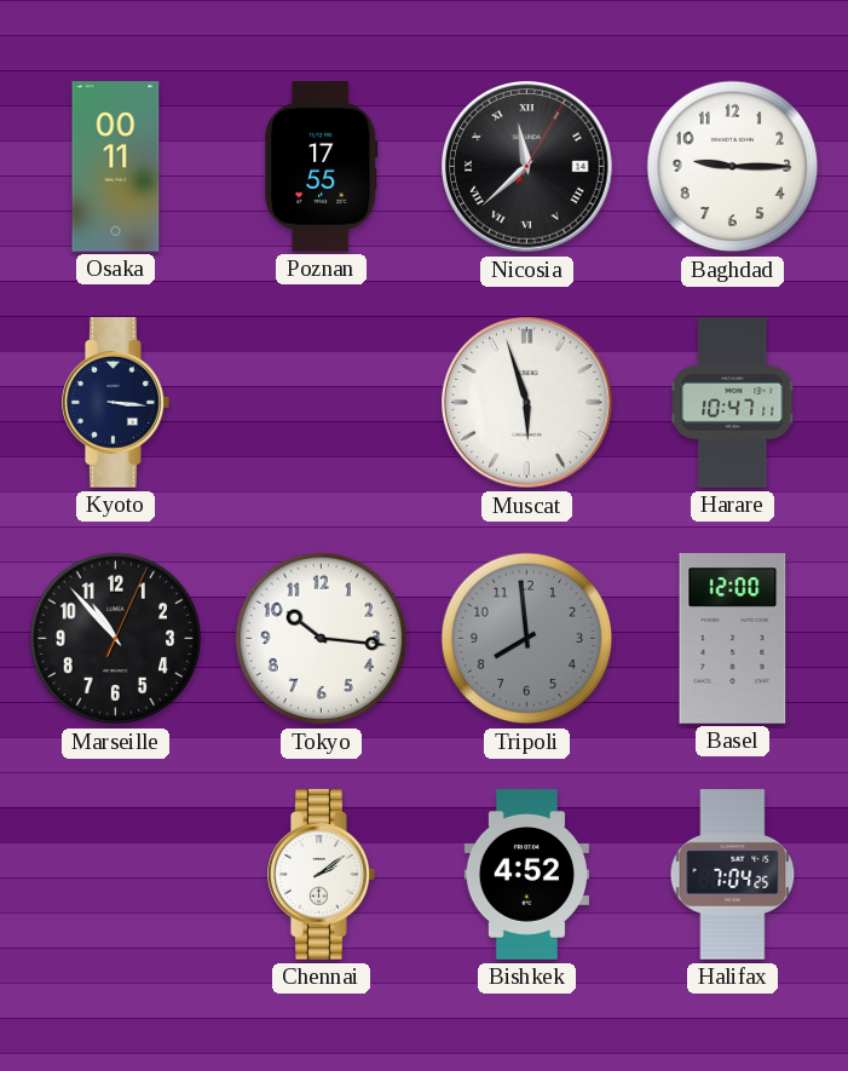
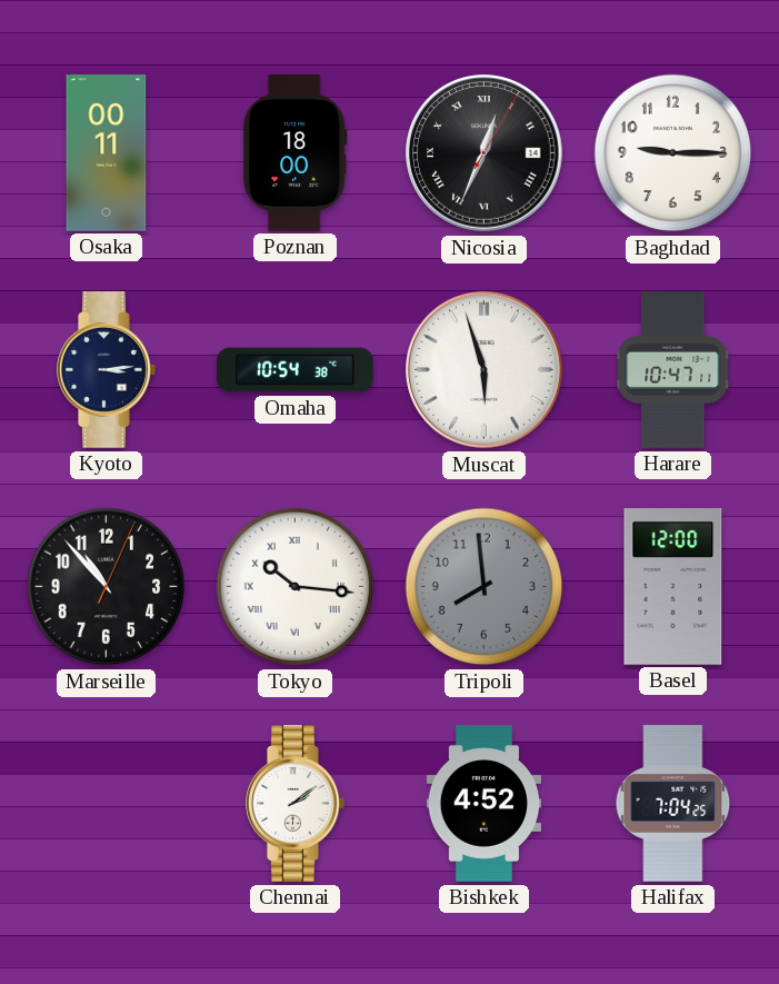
Poznan: 17:55 -> 18:00
Nicosia: 11:38 -> 12:34
Kyoto: 3:16 -> 3:14
Omaha: none -> 10:54
Tokyo numerals: Arabic -> Roman
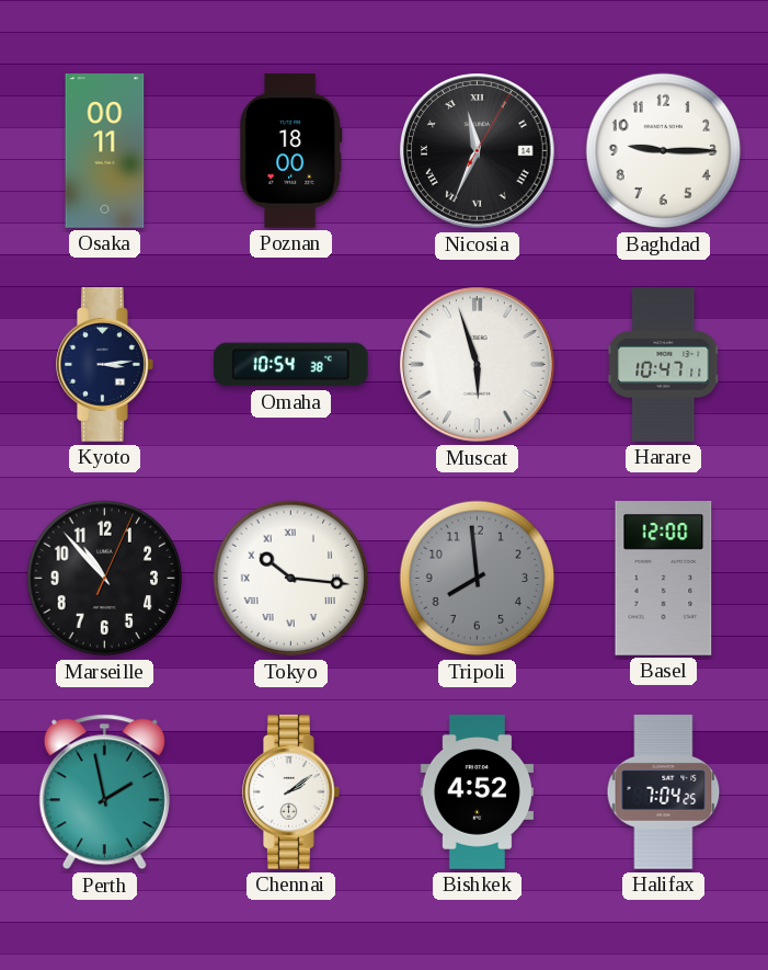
Nicosia: 12:34 -> 11:34
Perth: none -> 1:58
